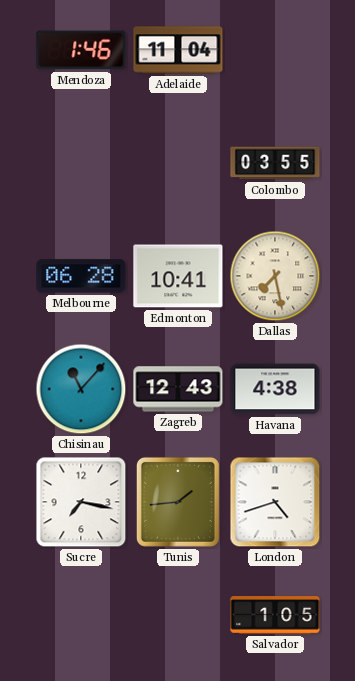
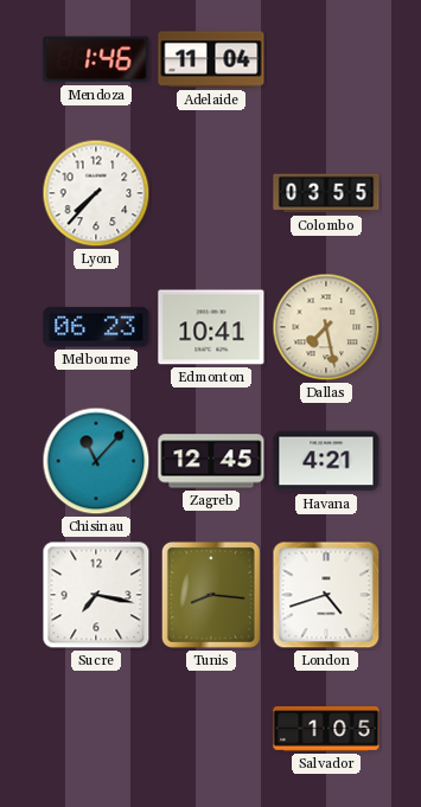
Lyon: none -> 7:37
Melbourne: 06:28 -> 06:23
Zagreb: 12:43 -> 12:45
Havana: 4:38 -> 4:21
Tunis: 1:44 -> 8:16
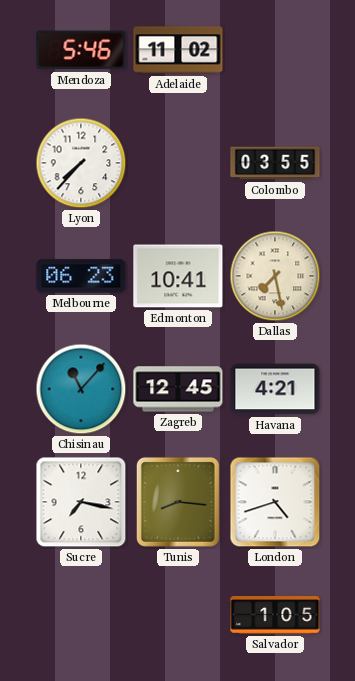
Mendoza: 1:46 -> 5:46
Adelaide: 11:04 -> 11:02
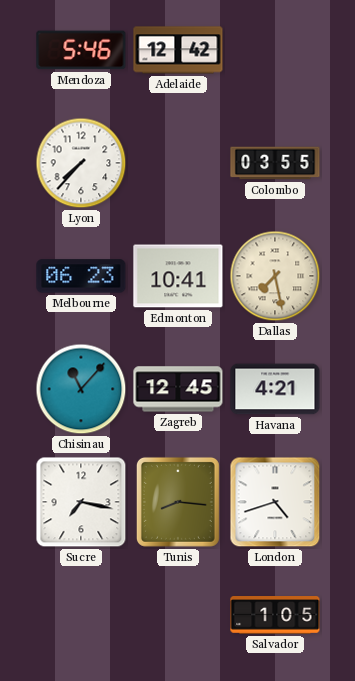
Adelaide: 11:02 -> 12:42
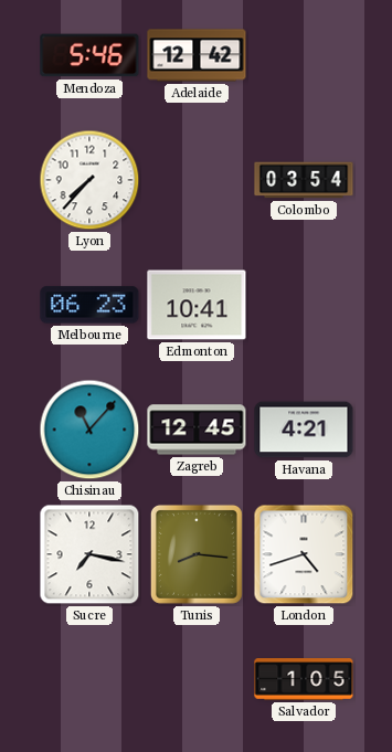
Colombo: 03:55 -> 03:54
Dallas: 7:28 -> none
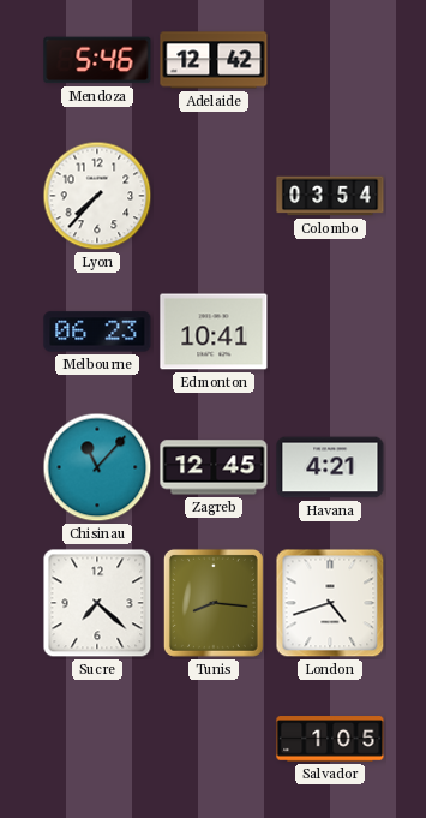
Sucre: 7:17 -> 7:22
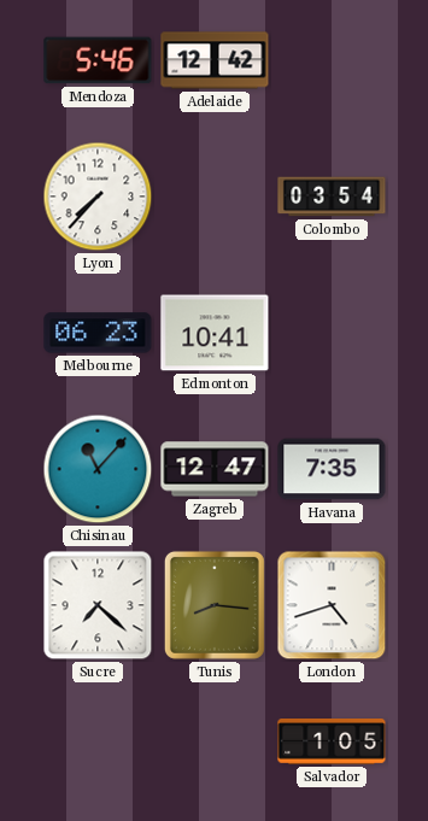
Zagreb: 12:45 -> 12:47
Havana: 4:21 -> 7:35
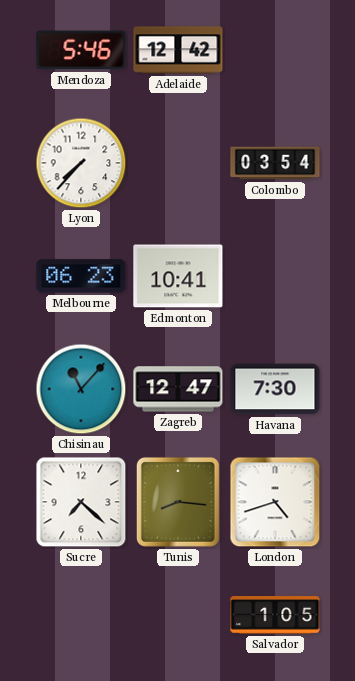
Havana: 7:35 -> 7:30
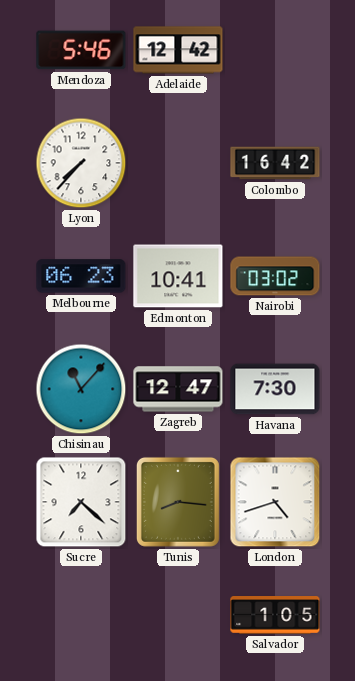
Colombo: 03:54 -> 16:42
Nairobi: none -> 03:02
